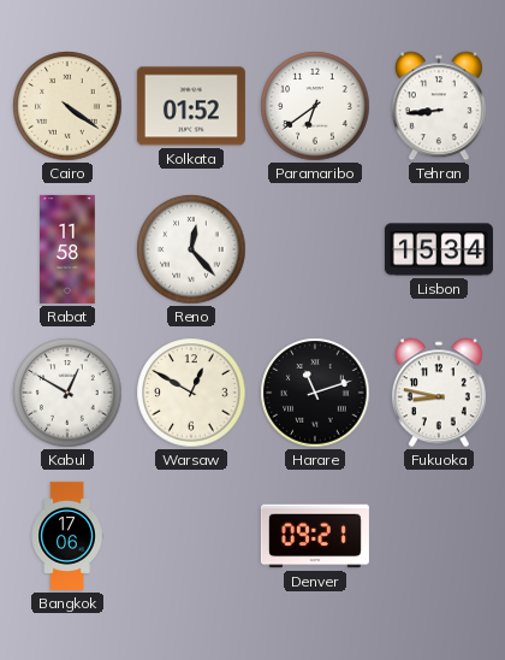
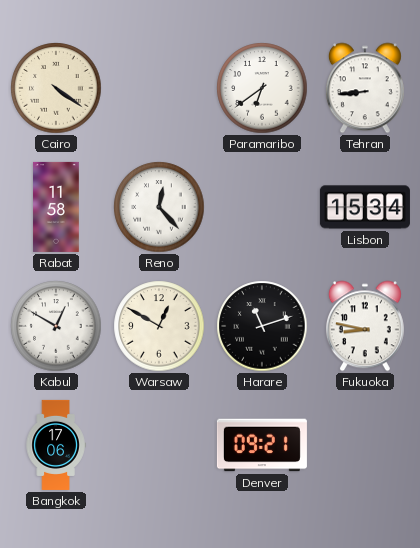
Kolkata: 01:52 -> none
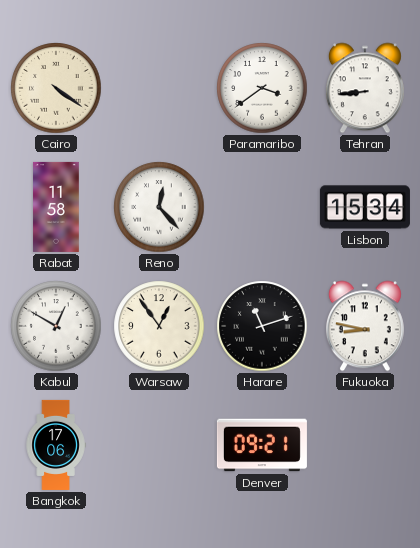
Paramaribo: 6:39 -> 3:39
Warsaw: 12:50 -> 12:54
